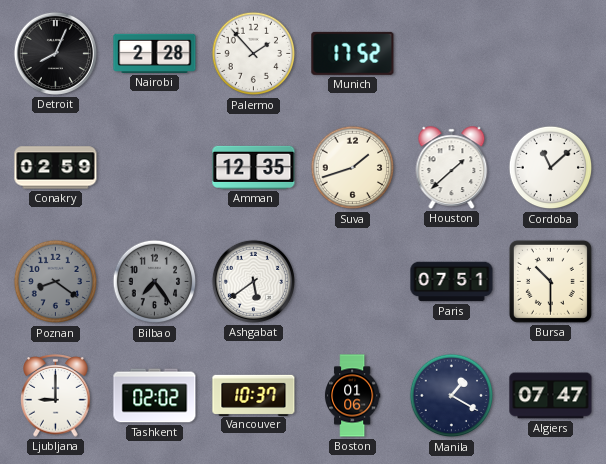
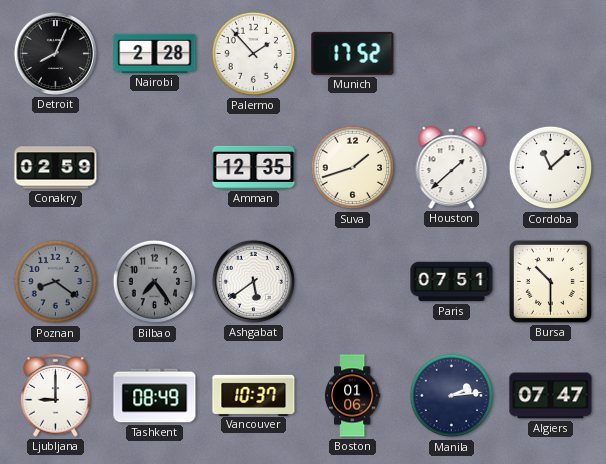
Tashkent: 02:02 -> 08:49
Manila: 1:20 -> 2:14
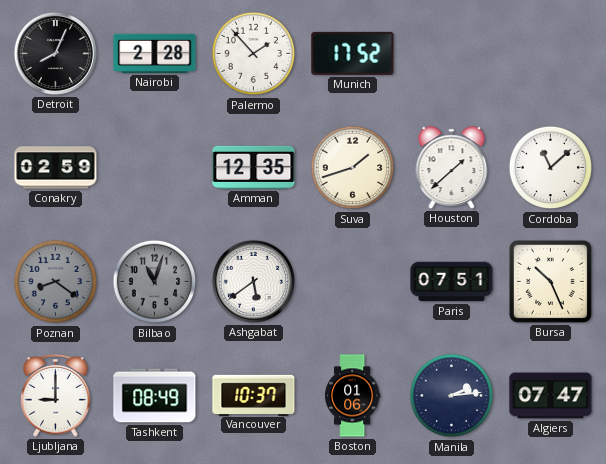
Bilbao: 7:24 -> 11:03
Bursa: 10:30 -> 10:26
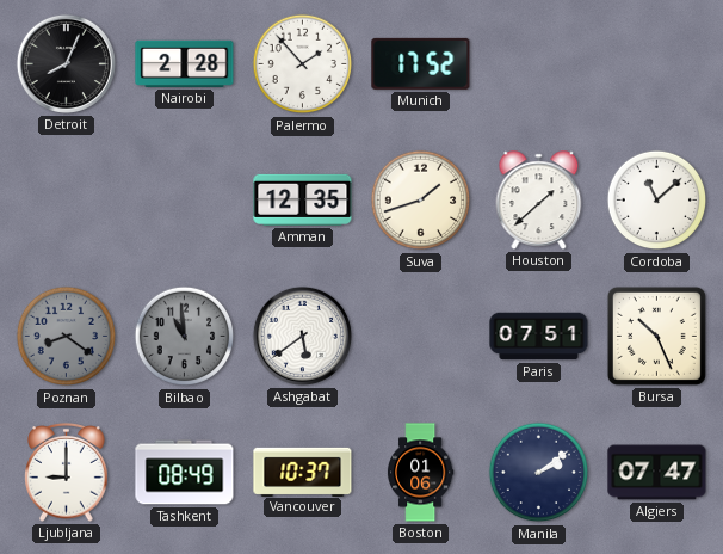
Conakry: 02:59 -> none
Bilbao: 11:03 -> 10:59
Manila: 2:14 -> 2:09
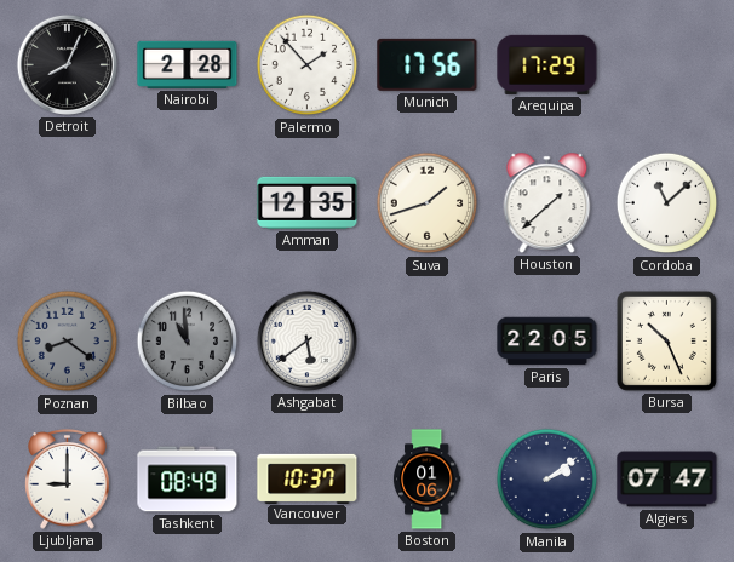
Munich: 17:52 -> 17:56
Arequipa: none -> 17:29
Paris: 07:51 -> 22:05
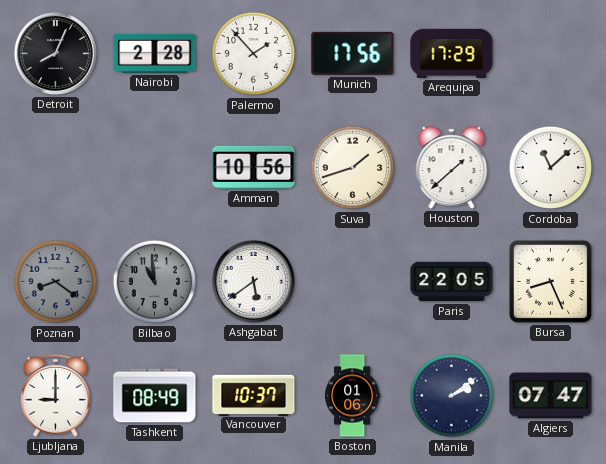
Amman: 12:35 -> 10:56
Bursa: 10:26 -> 8:26
